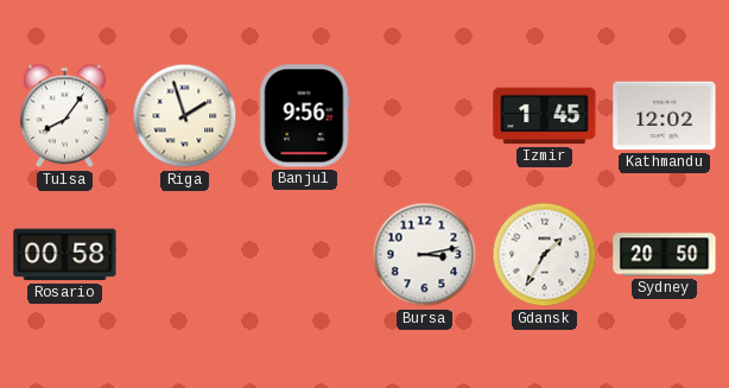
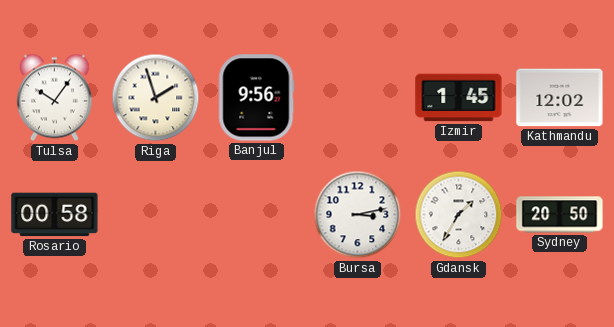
Tulsa: 8:06 -> 10:06
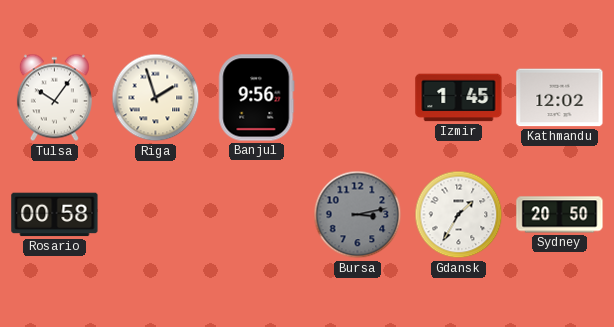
Bursa dial: white -> grey
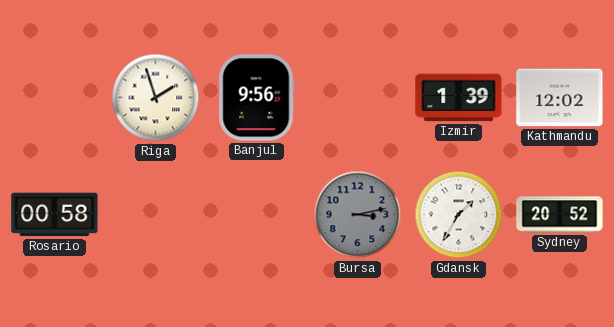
Tulsa: 10:06 -> none
Izmir: 1:45 -> 1:39
Sydney: 20:50 -> 20:52
